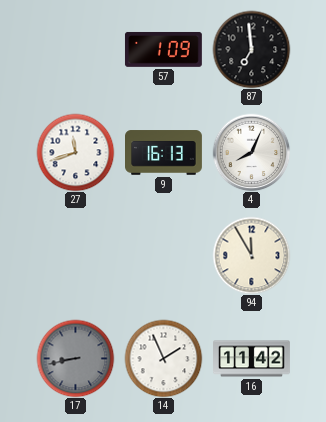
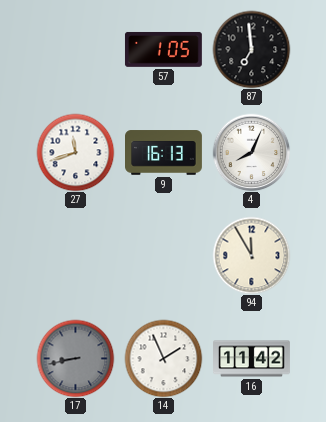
57: 1:09 -> 1:05
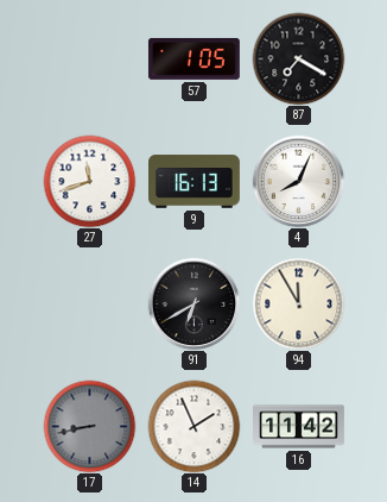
87: 6:59 -> 7:20
91: none -> 6:40
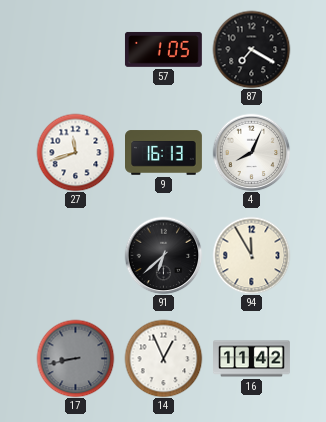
91: 6:40 -> 6:38
14: 1:56 -> 12:56
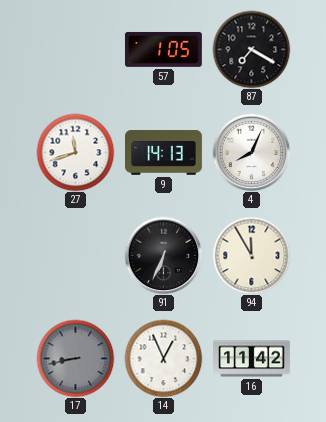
9: 16:13 -> 14:13
91: 6:38 -> 6:34
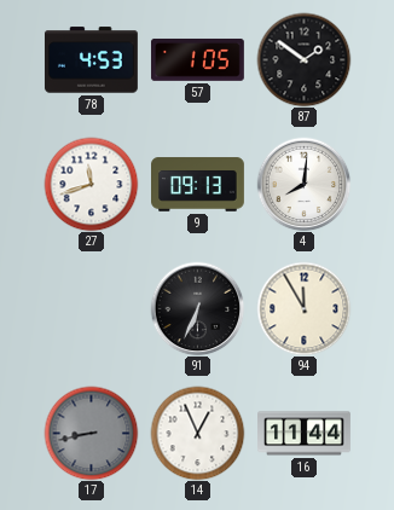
78: none -> 4:53
87: 7:20 -> 1:51
9: 14:13 -> 09:13
4: 8:04 -> 8:01
16: 11:42 -> 11:44
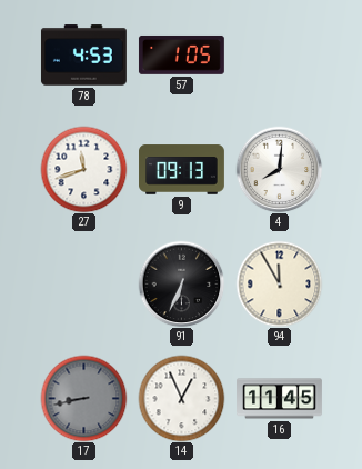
87: 1:51 -> none
16: 11:44 -> 11:45
